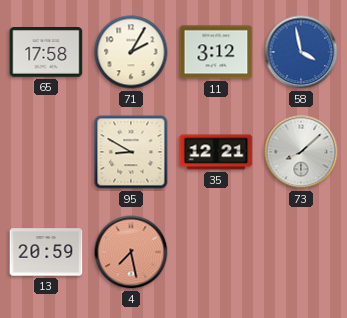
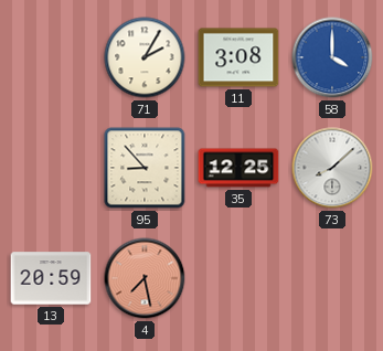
65: 17:58 -> none
11: 3:12 -> 3:08
58: 3:58 -> 4:00
95: 8:50 -> 8:53
35: 12:21 -> 12:25
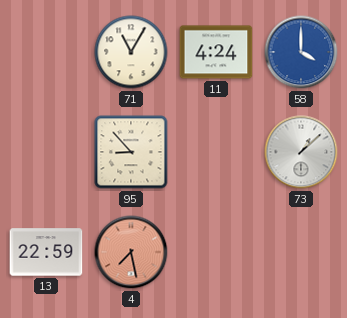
71: 2:05 -> 11:05
11: 3:08 -> 4:24
35: 12:25 -> none
73: 8:08 -> 1:08
13: 20:59 -> 22:59
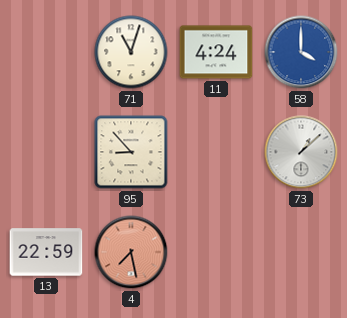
71: 11:05 -> 11:03
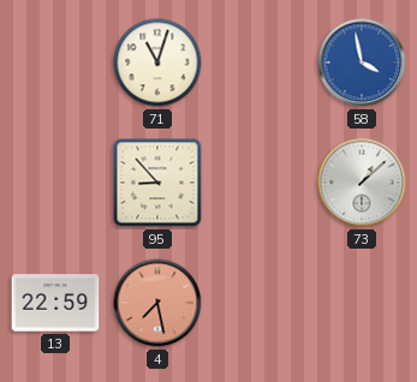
11: 4:24 -> none
58: 4:00 -> 3:58
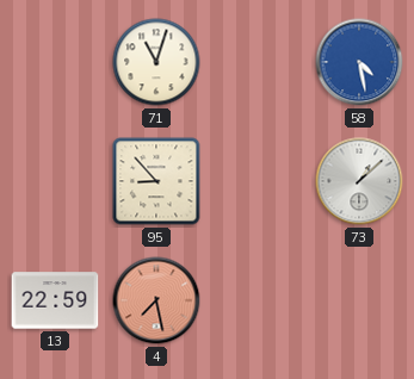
58: 3:58 -> 4:28
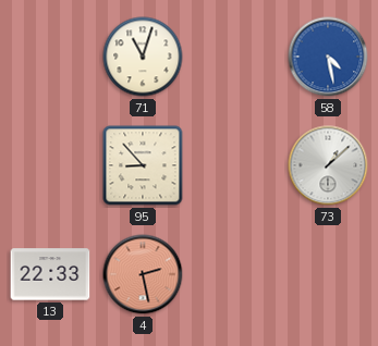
13: 22:59 -> 22:33
4: 7:28 -> 2:28
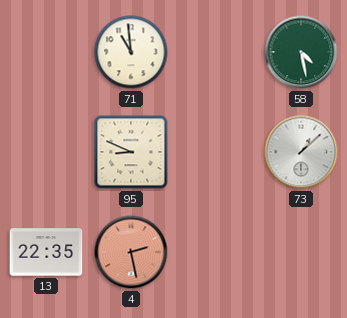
71: 11:03 -> 10:59
58 dial: blue -> green
95: 8:53 -> 8:49
13: 22:33 -> 22:35
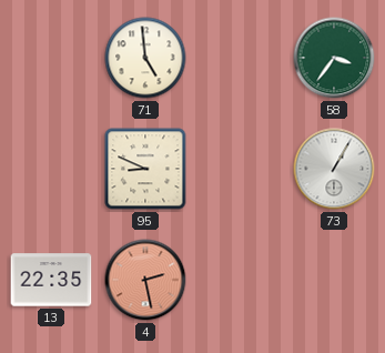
71: 10:59 -> 4:59
58: 4:28 -> 3:36
73: 1:08 -> 1:05
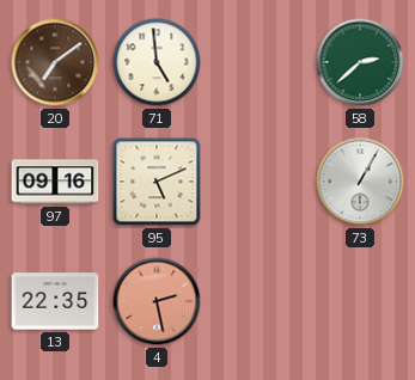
20: none -> 7:09
58: 3:36 -> 2:38
97: none -> 09:16
95: 8:49 -> 5:11
